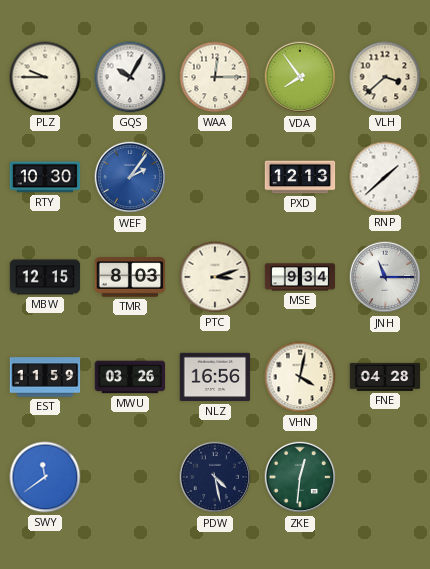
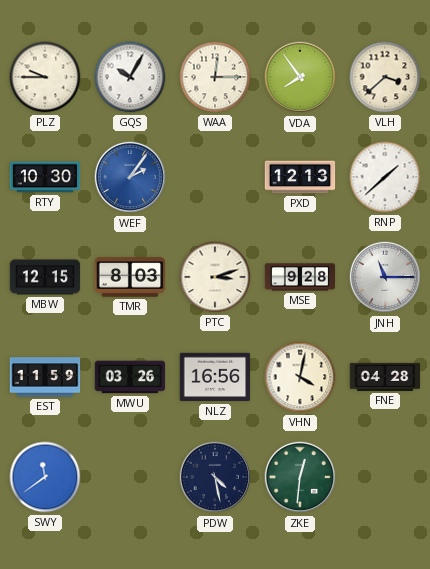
MSE: 9:34 -> 9:28
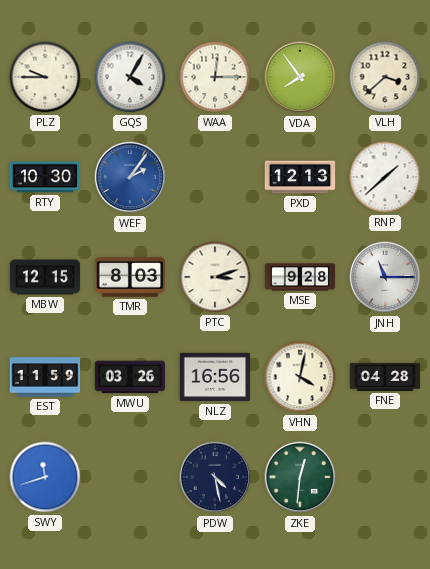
GQS: 10:05 -> 4:05
SWY: 11:39 -> 11:42
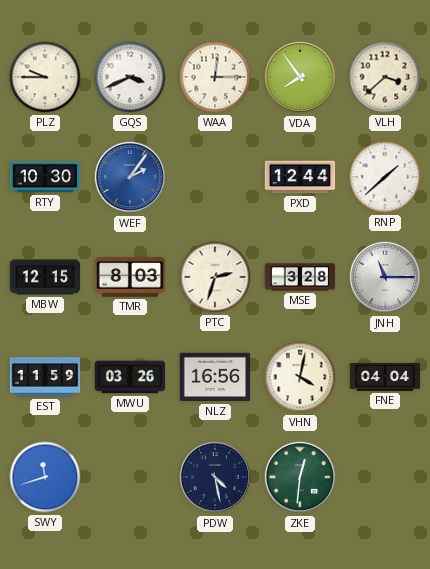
GQS: 4:05 -> 3:41
PXD: 12:13 -> 12:44
PTC: 3:12 -> 2:33
MSE: 9:28 -> 3:28
FNE: 04:28 -> 04:04
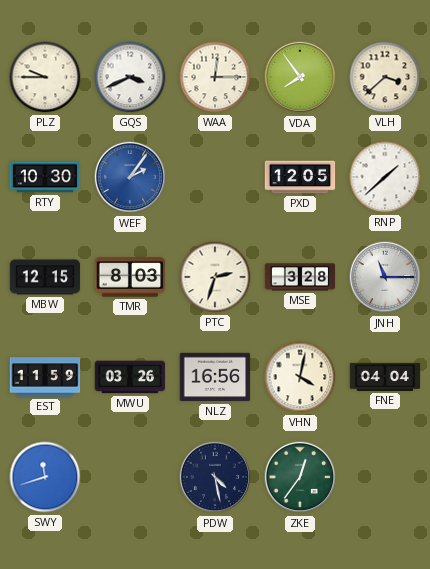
PXD: 12:44 -> 12:05
ZKE: 12:31 -> 12:36
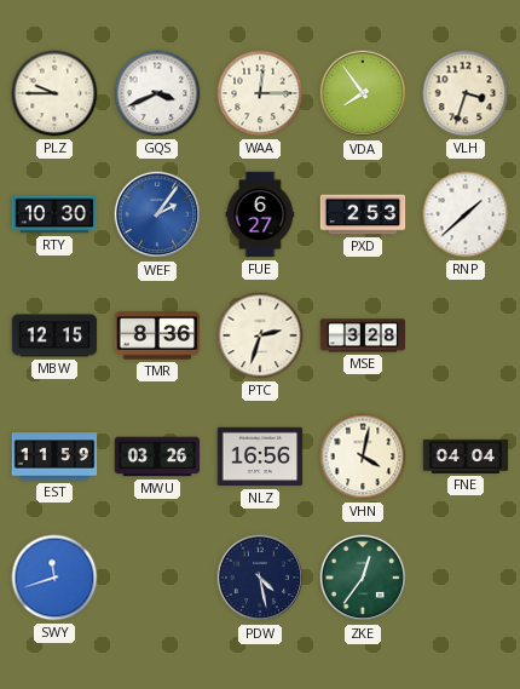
VLH: 3:38 -> 3:33
FUE: none -> 6:27
PXD: 12:05 -> 2:53
TMR: 8:03 -> 8:36
JNH: 11:15 -> none
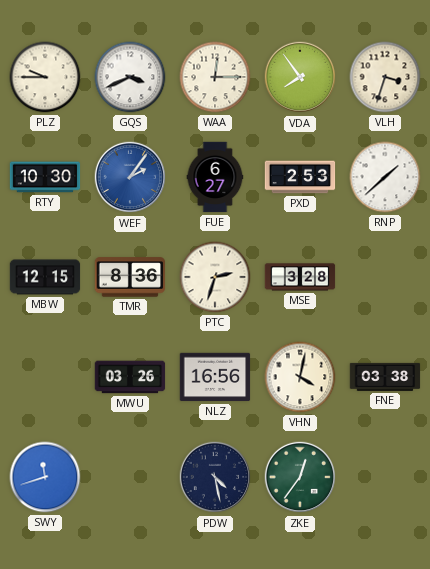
EST: 11:59 -> none
FNE: 04:04 -> 03:38
